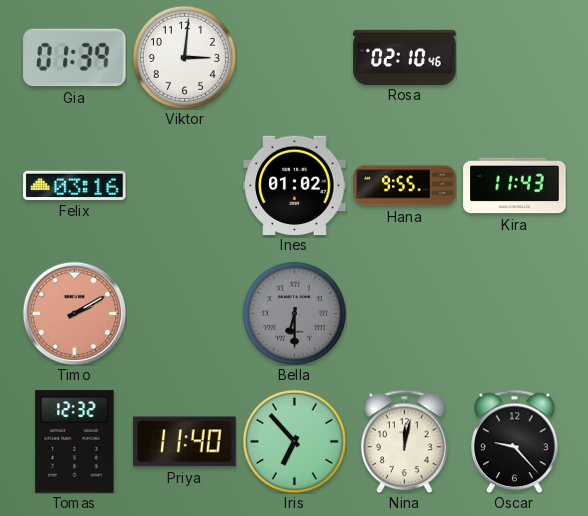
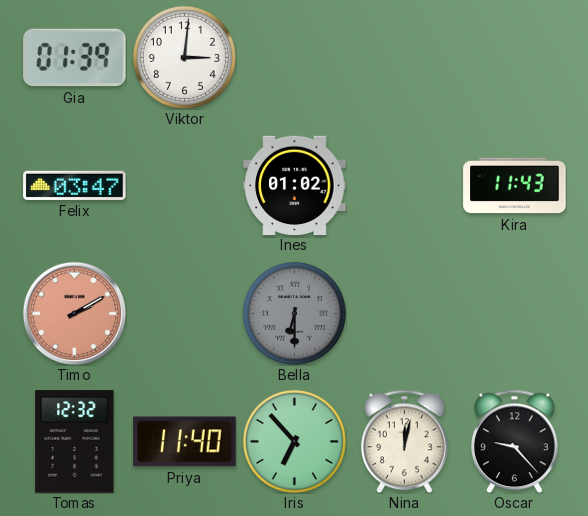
Rosa: 02:10 -> none
Felix: 03:16 -> 03:47
Hana: 9:55 -> none
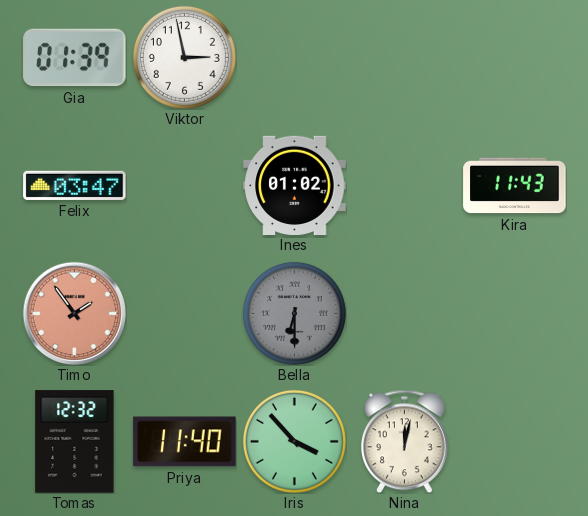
Viktor: 3:01 -> 2:58
Timo: 2:10 -> 1:54
Iris: 6:53 -> 3:53
Oscar: 9:23 -> none
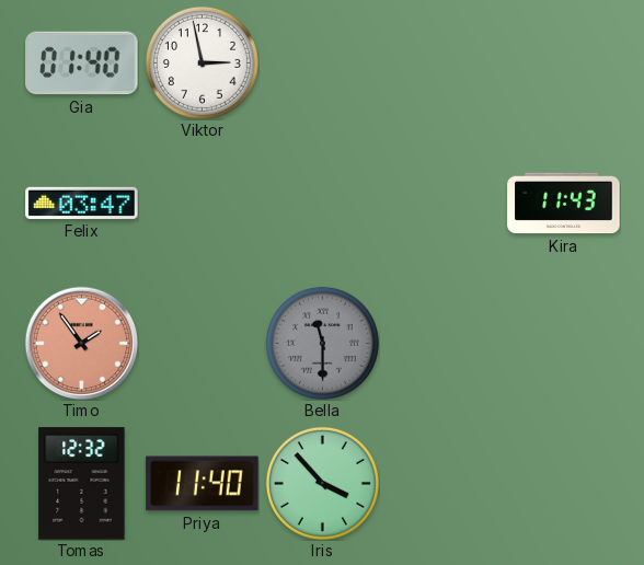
Gia: 01:39 -> 01:40
Ines: 01:02 -> none
Bella: 6:30 -> 11:30
Nina: 12:02 -> none
